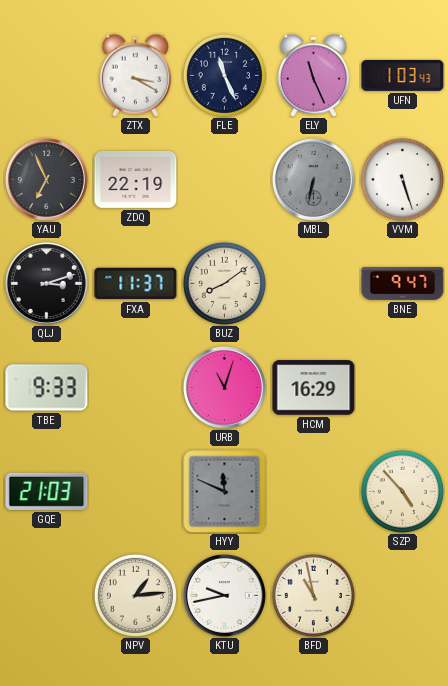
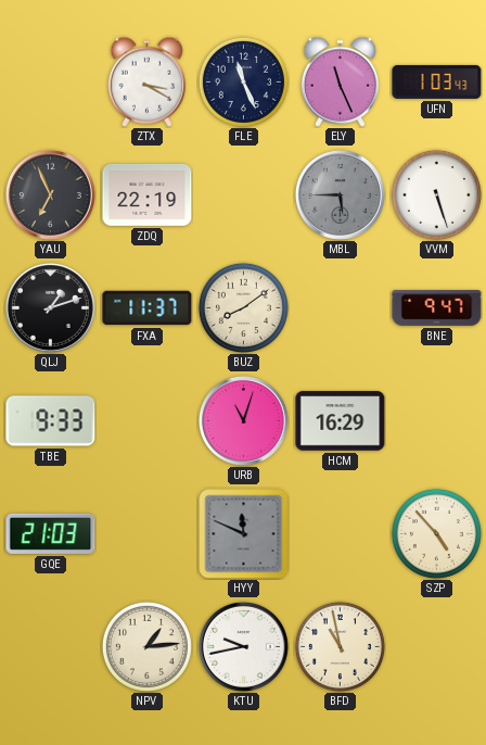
MBL: 6:32 -> 5:45
QLJ: 3:12 -> 1:12
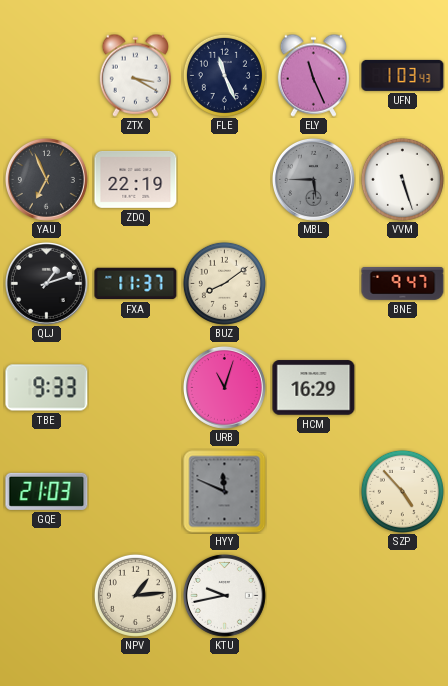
BFD: 10:58 -> none
